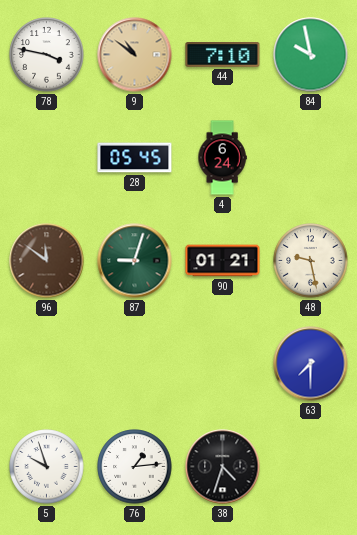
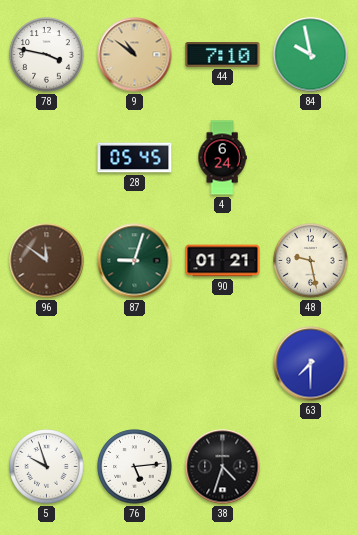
76: 1:14 -> 5:14
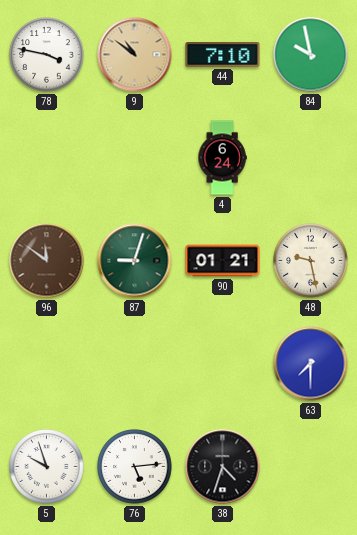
28: 05:45 -> none
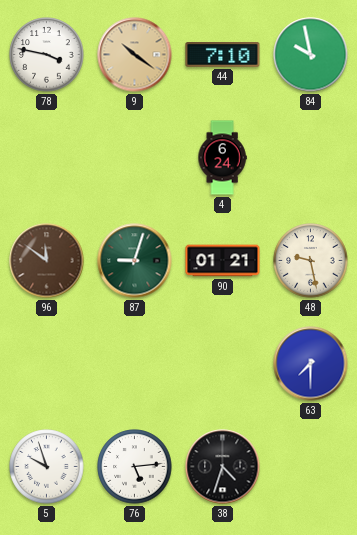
9: 10:51 -> 10:21
